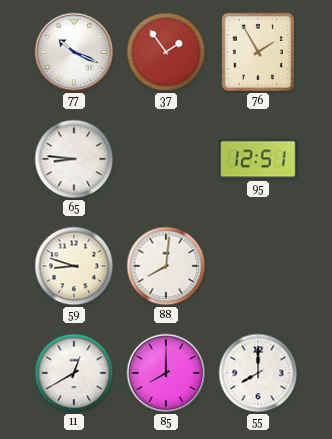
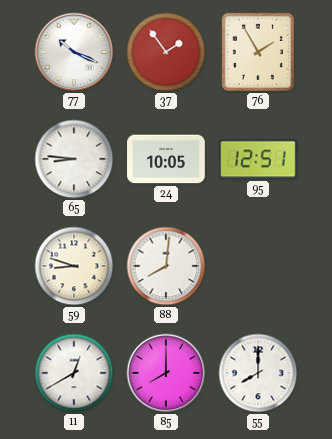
24: none -> 10:05
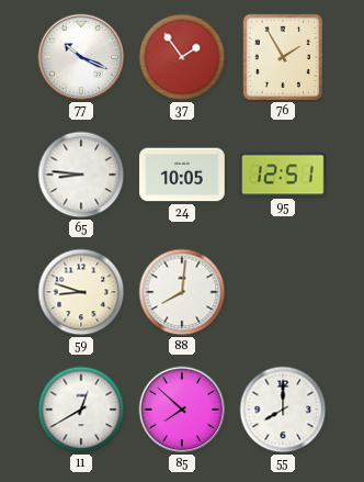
85: 8:00 -> 7:52
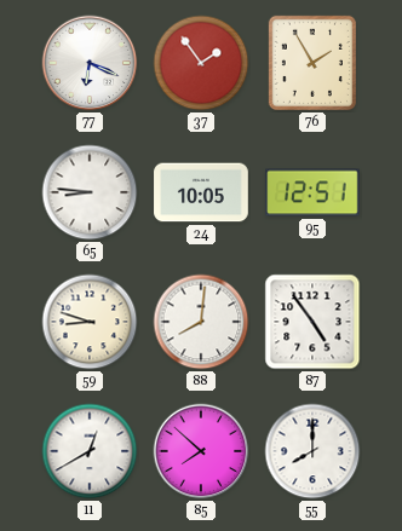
77: 10:19 -> 6:19
87: none -> 4:54
